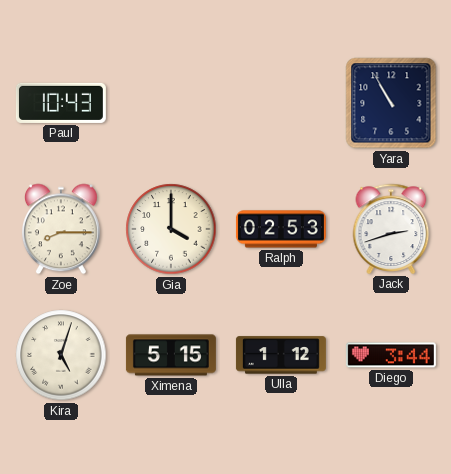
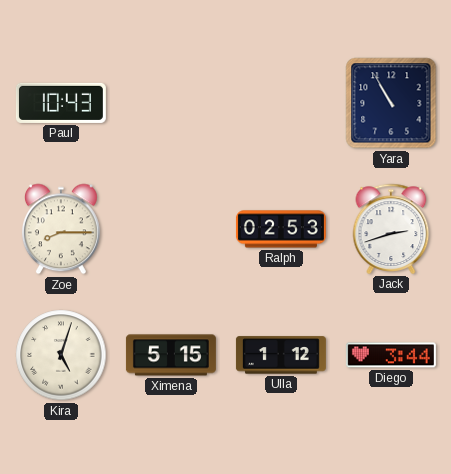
Gia: 4:00 -> none
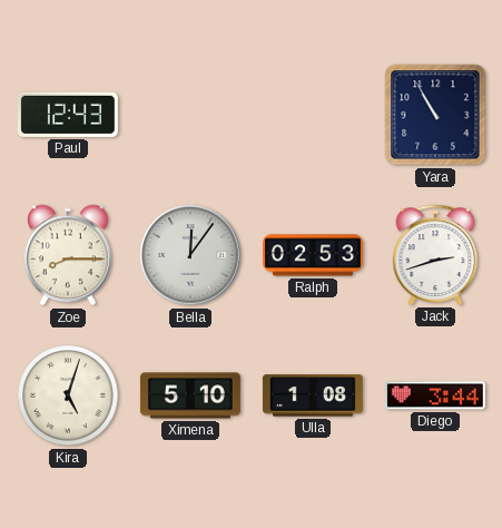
Paul: 10:43 -> 12:43
Bella: none -> 12:06
Ximena: 5:15 -> 5:10
Ulla: 1:12 -> 1:08
